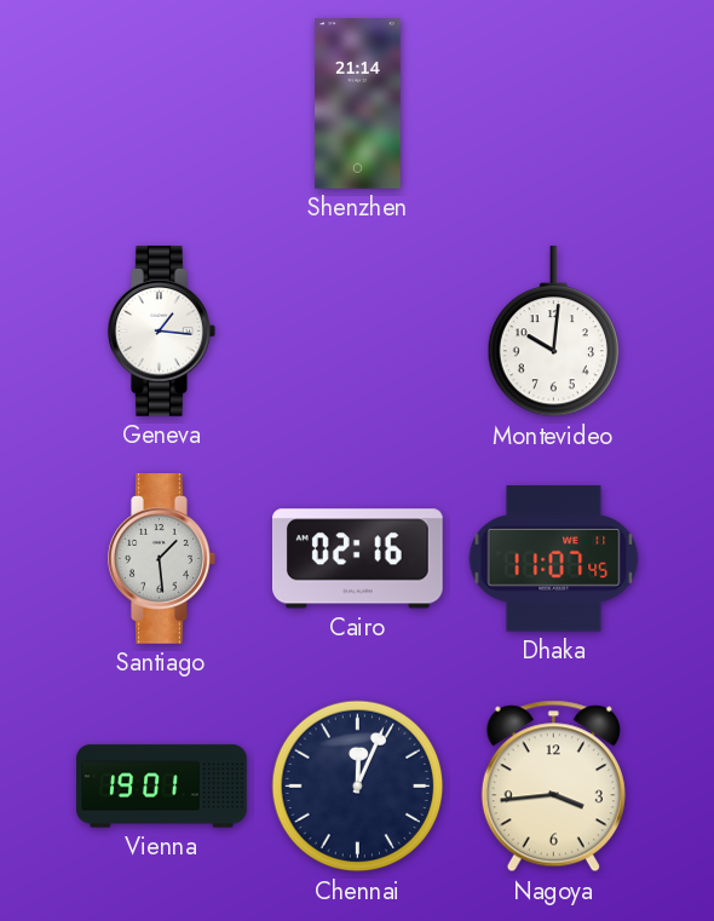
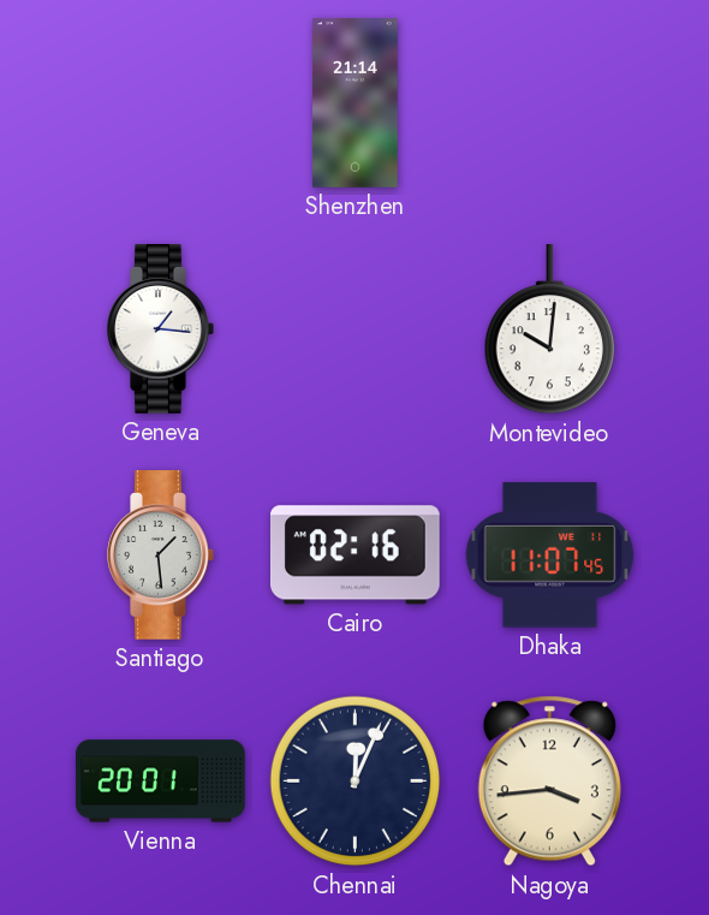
Vienna: 19:01 -> 20:01
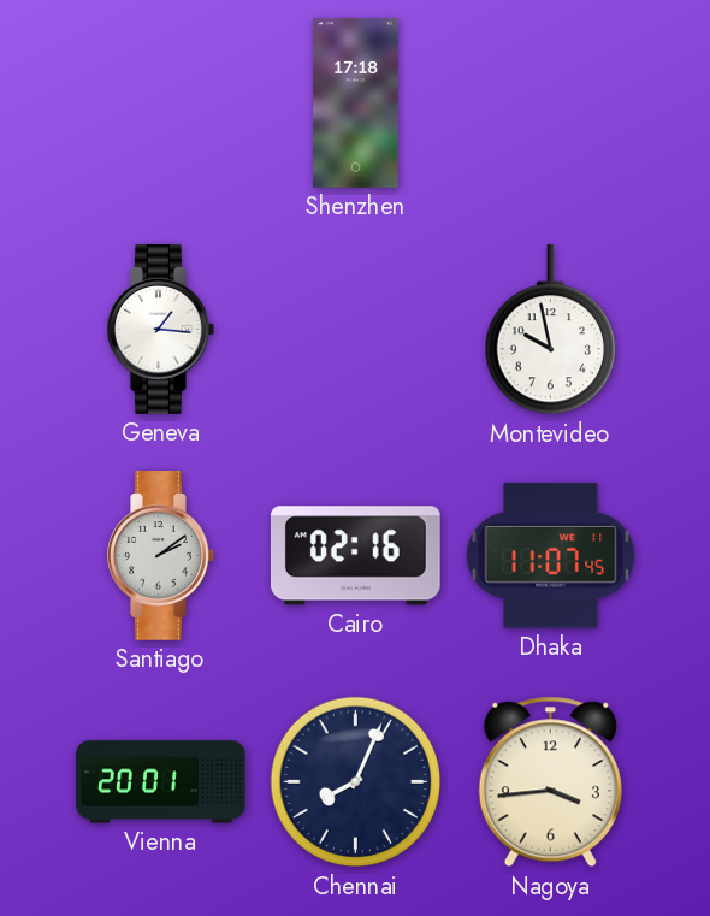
Shenzhen: 21:14 -> 17:18
Montevideo: 10:01 -> 9:58
Santiago: 1:29 -> 2:09
Chennai: 12:04 -> 8:04
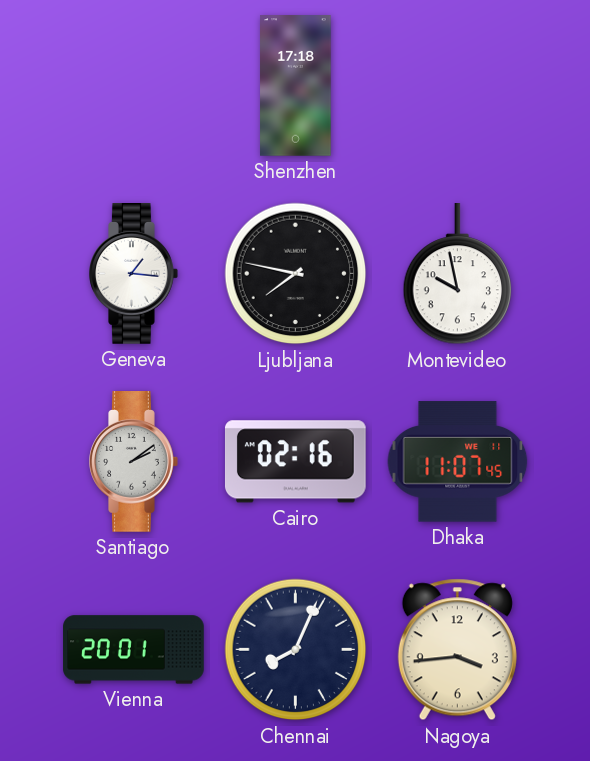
Ljubljana: none -> 7:47
